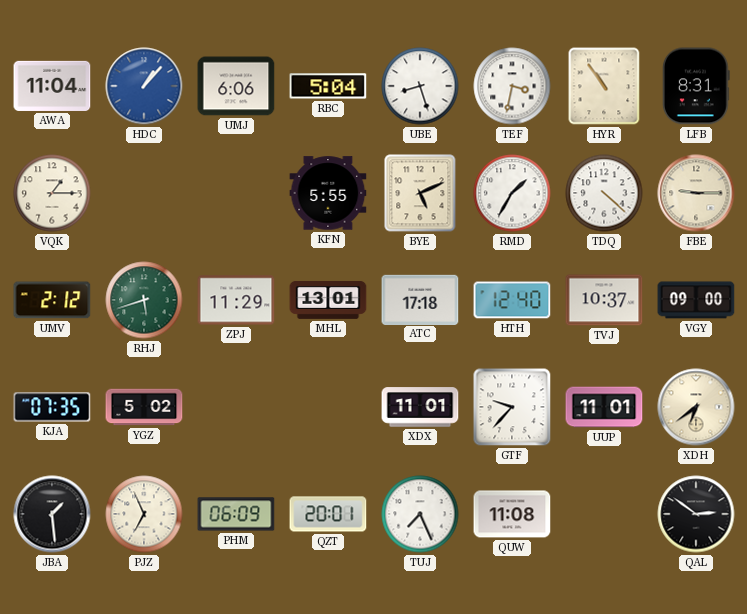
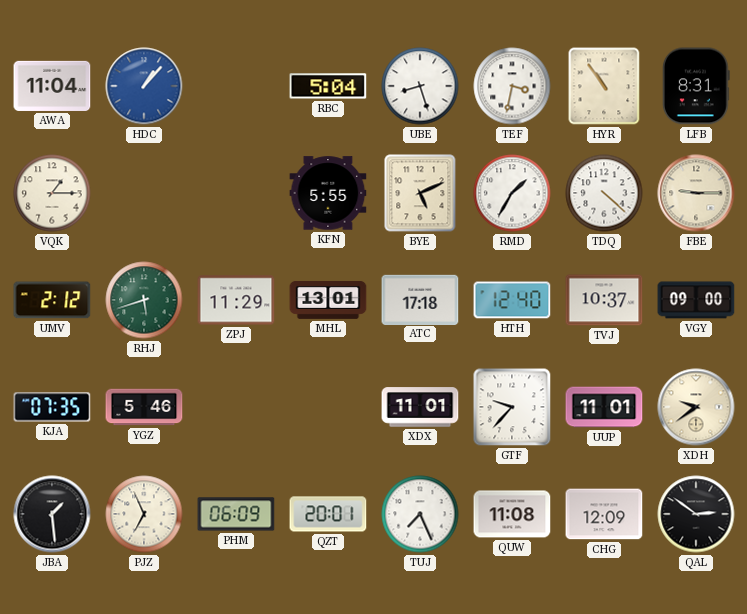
UMJ: 6:06 -> none
YGZ: 5:02 -> 5:46
XDH: 6:39 -> 9:39
CHG: none -> 12:09
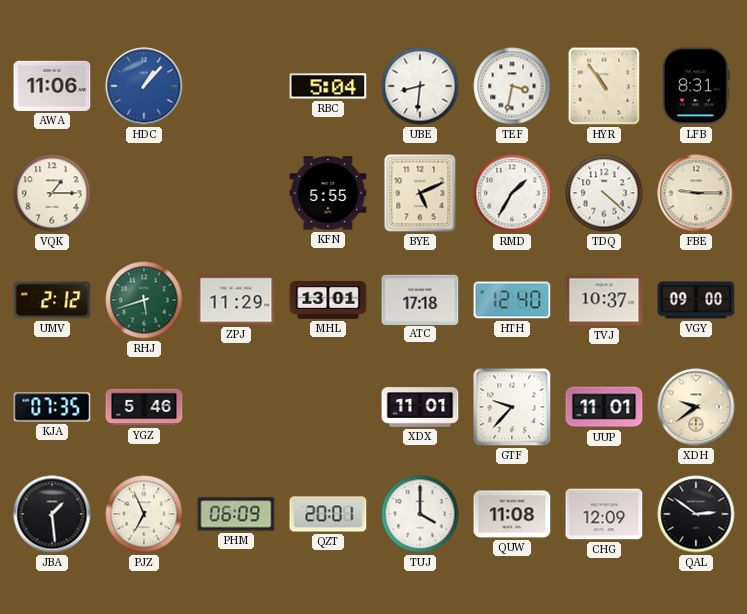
AWA: 11:04 -> 11:06
UBE: 8:27 -> 8:31
TUJ: 7:26 -> 4:00
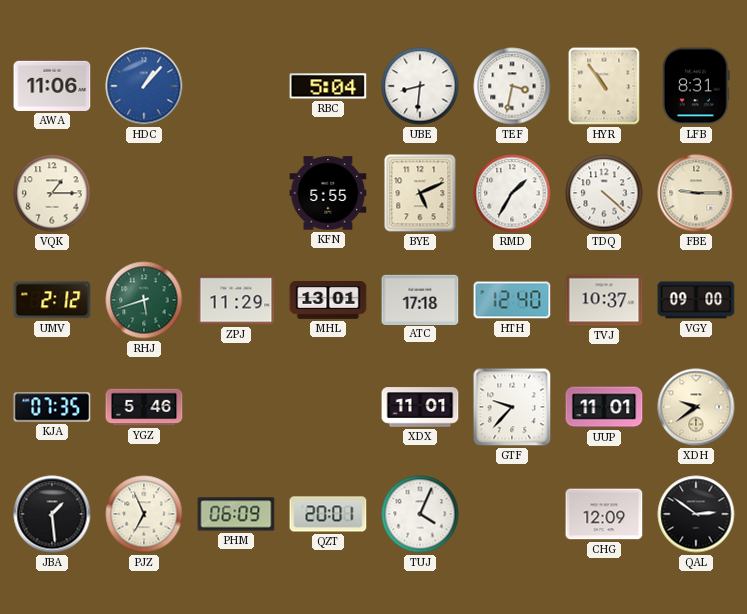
TUJ: 4:00 -> 4:04
QUW: 11:08 -> none
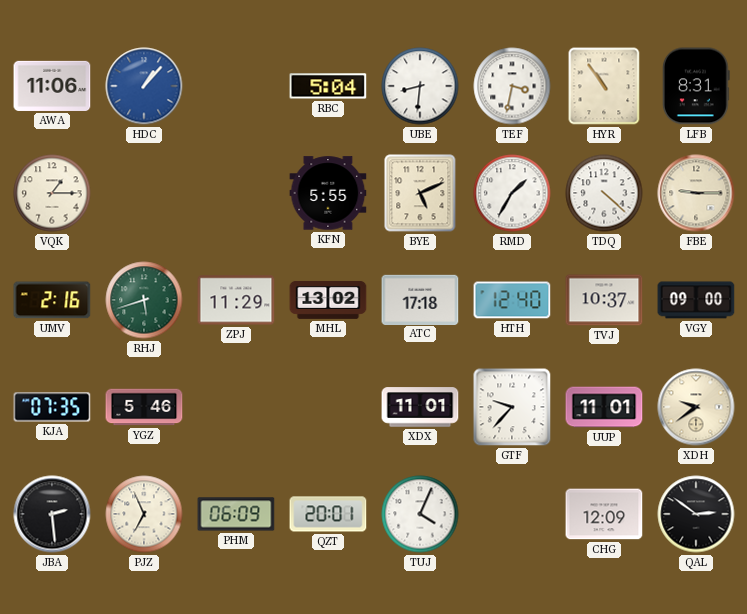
UMV: 2:12 -> 2:16
MHL: 13:01 -> 13:02
JBA: 1:29 -> 2:29
